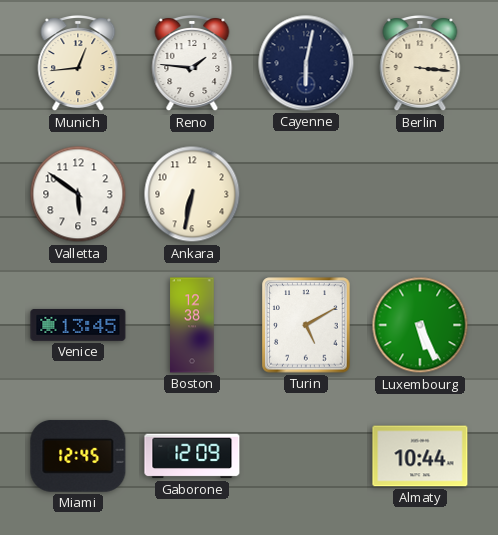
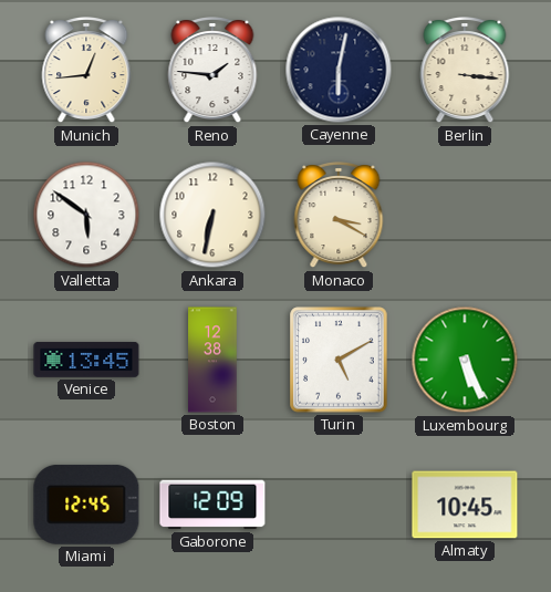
Monaco: none -> 3:20
Almaty: 10:44 -> 10:45
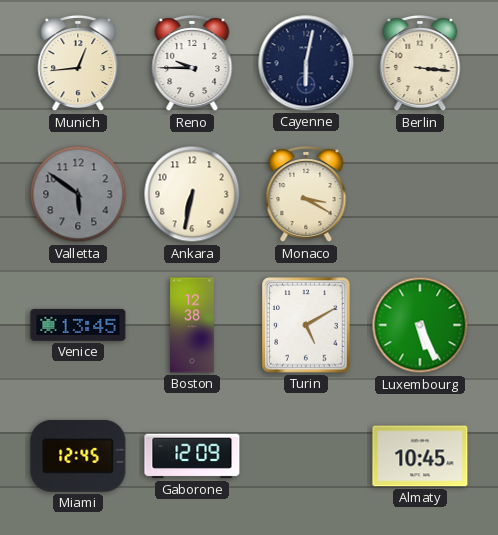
Reno: 1:46 -> 9:45
Valletta dial: white -> grey
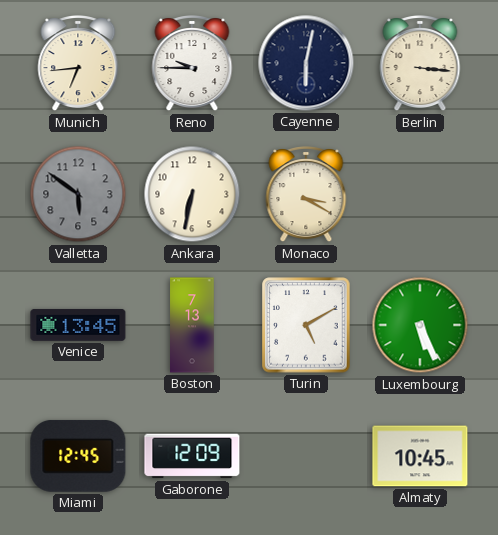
Munich: 12:44 -> 6:44
Boston: 12:38 -> 7:13
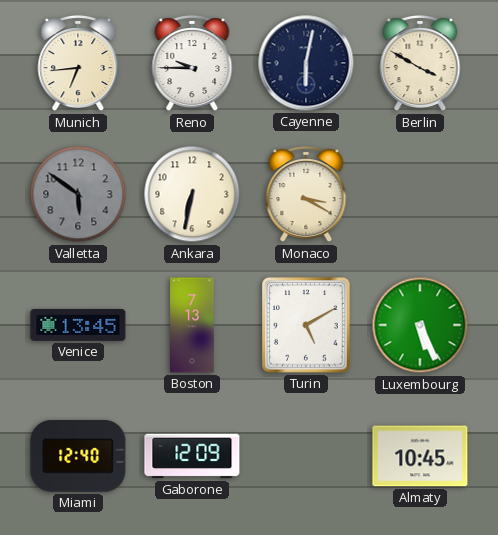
Berlin: 3:16 -> 3:50
Miami: 12:45 -> 12:40
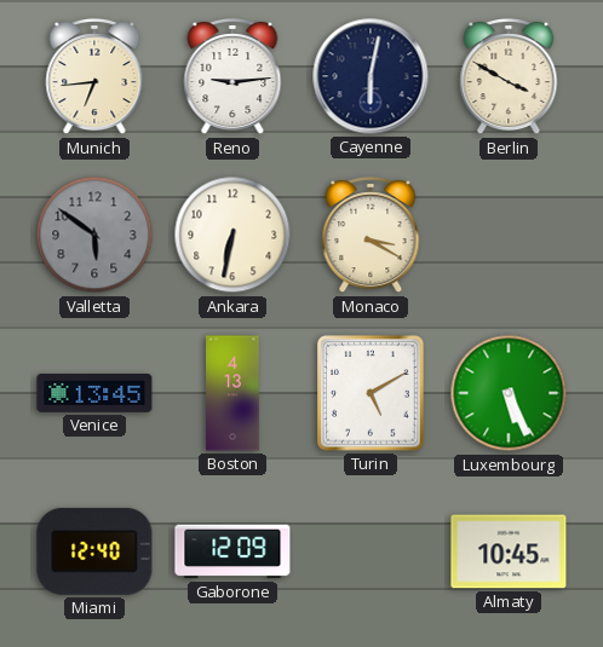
Reno: 9:45 -> 9:14
Boston: 7:13 -> 4:13
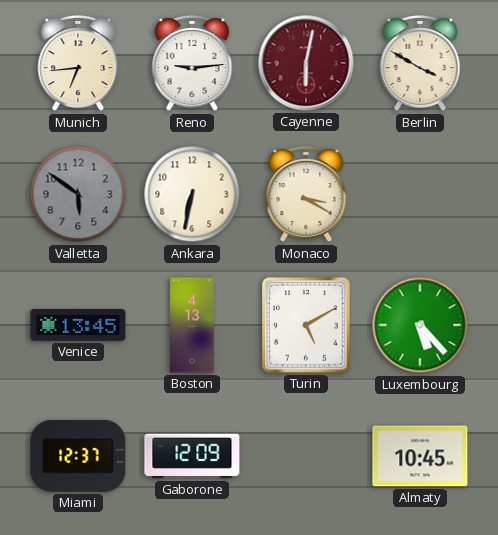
Cayenne dial: navy -> burgundy
Luxembourg: 5:26 -> 5:23
Miami: 12:40 -> 12:37
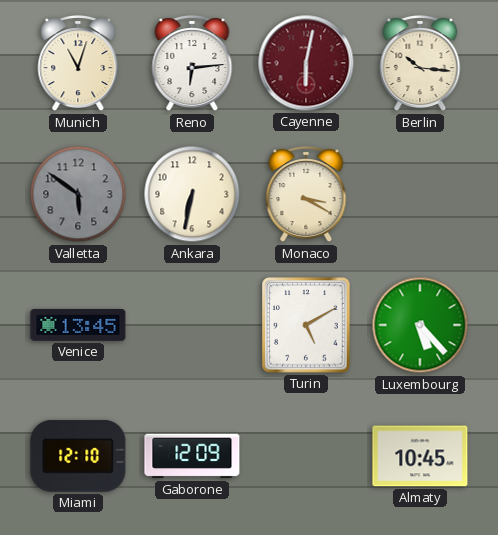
Munich: 6:44 -> 11:03
Reno: 9:14 -> 6:14
Berlin: 3:50 -> 10:16
Boston: 4:13 -> none
Miami: 12:37 -> 12:10
